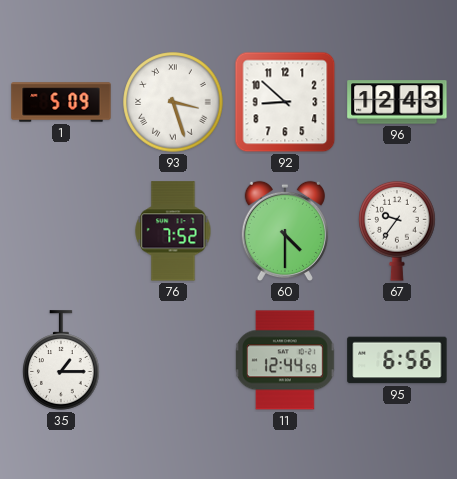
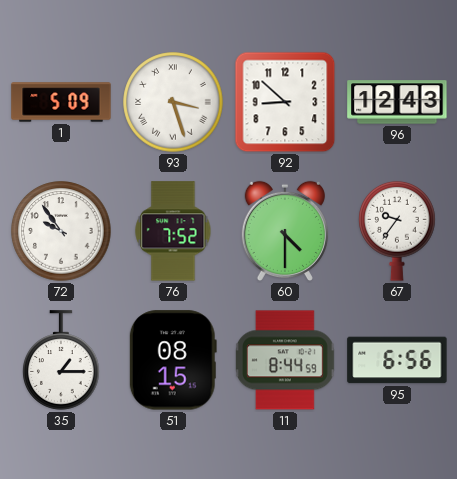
72: none -> 9:54
51: none -> 08:15
11: 12:44 -> 8:44
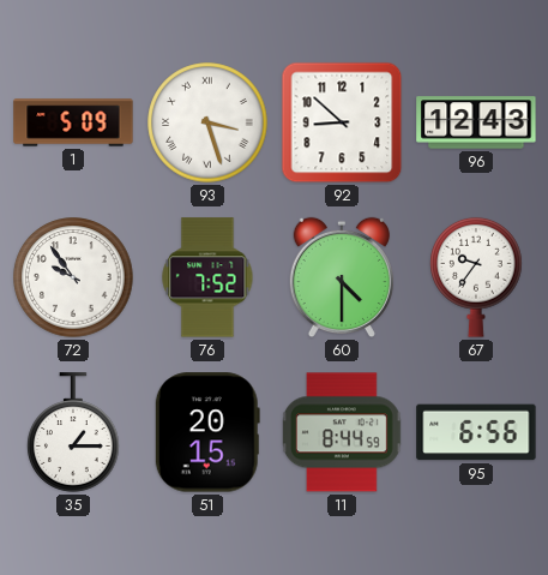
51: 08:15 -> 20:15
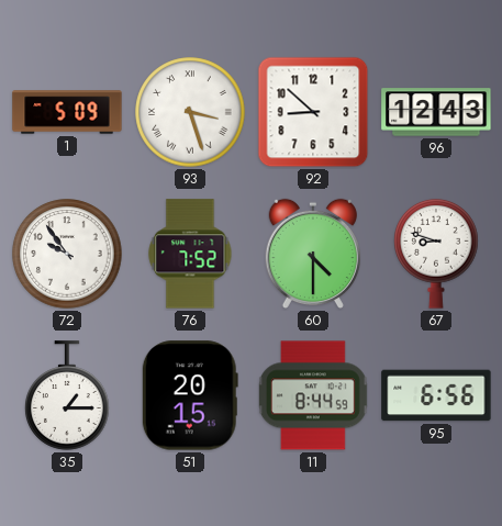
67: 9:36 -> 8:48
